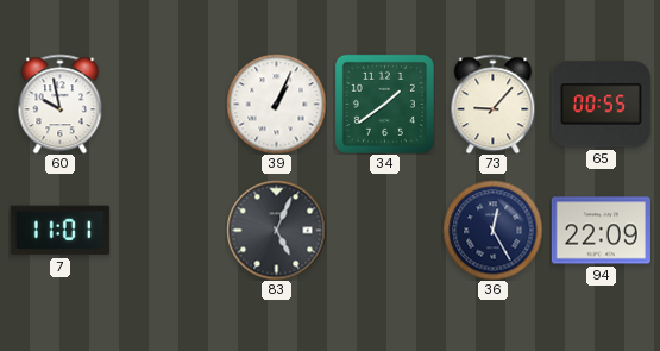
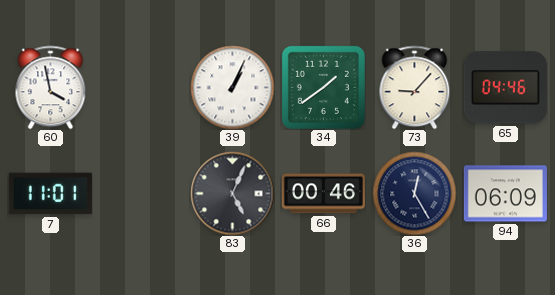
60: 9:58 -> 3:58
65: 00:55 -> 04:46
66: none -> 00:46
94: 22:09 -> 06:09
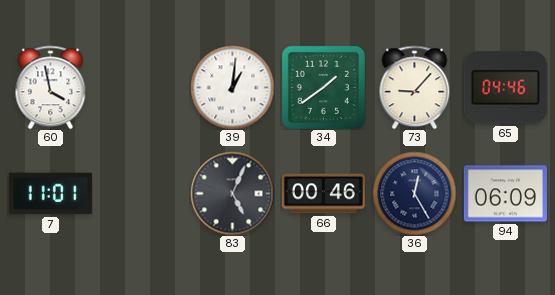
39: 1:04 -> 1:01
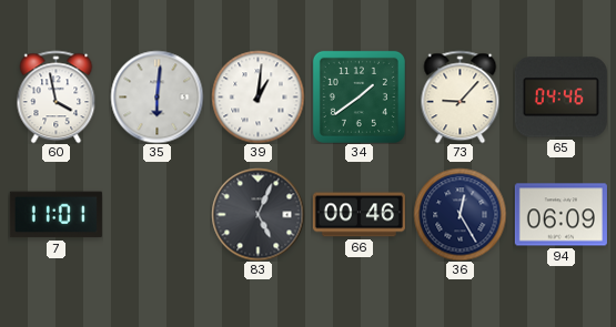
35: none -> 6:01
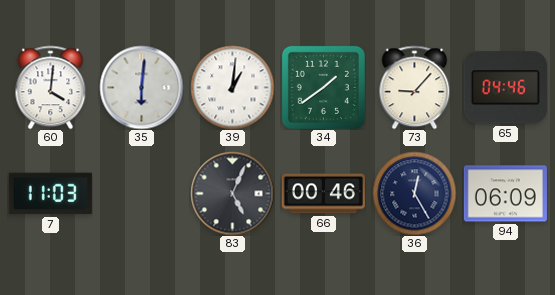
60: 3:58 -> 4:01
7: 11:01 -> 11:03
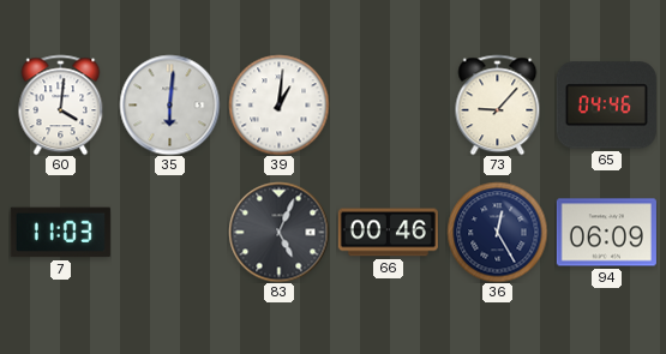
34: 1:39 -> none
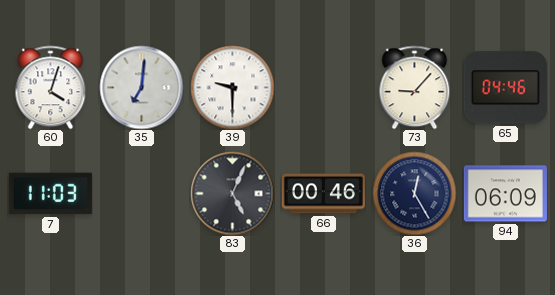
60: 4:01 -> 4:03
35: 6:01 -> 7:01
39: 1:01 -> 9:30
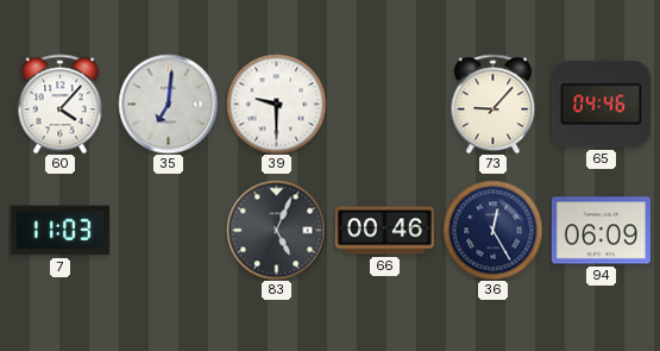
60: 4:03 -> 4:07
